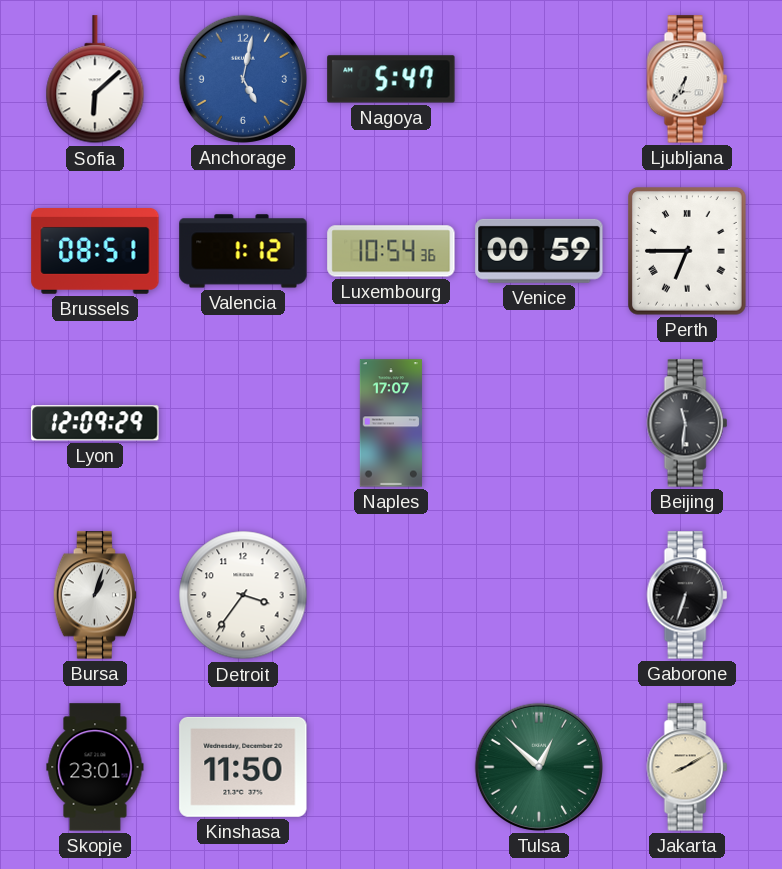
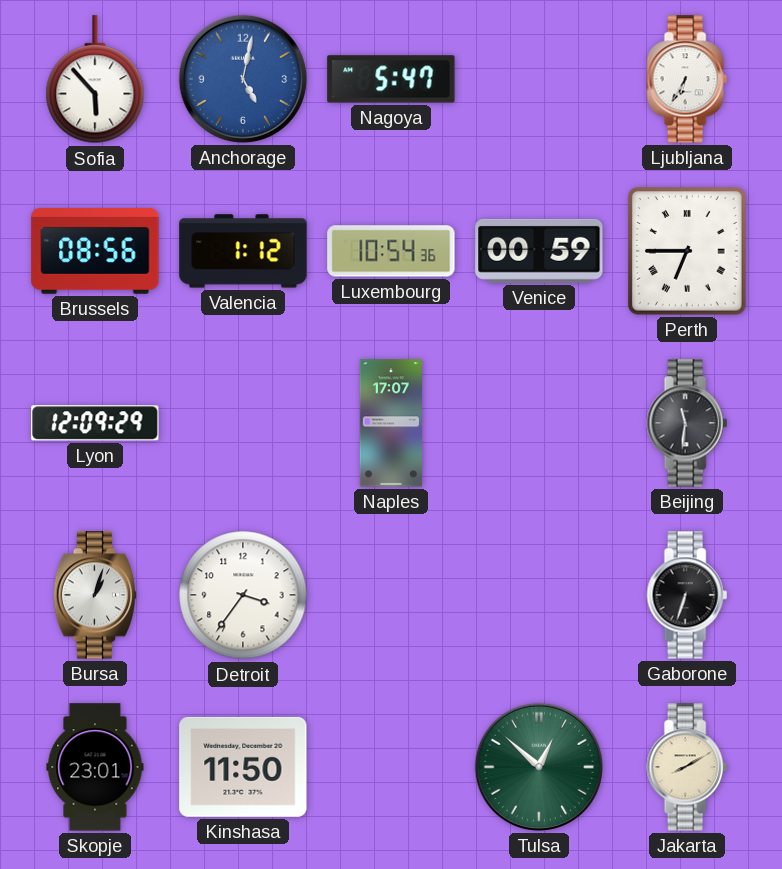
Sofia: 6:08 -> 5:53
Brussels: 08:51 -> 08:56
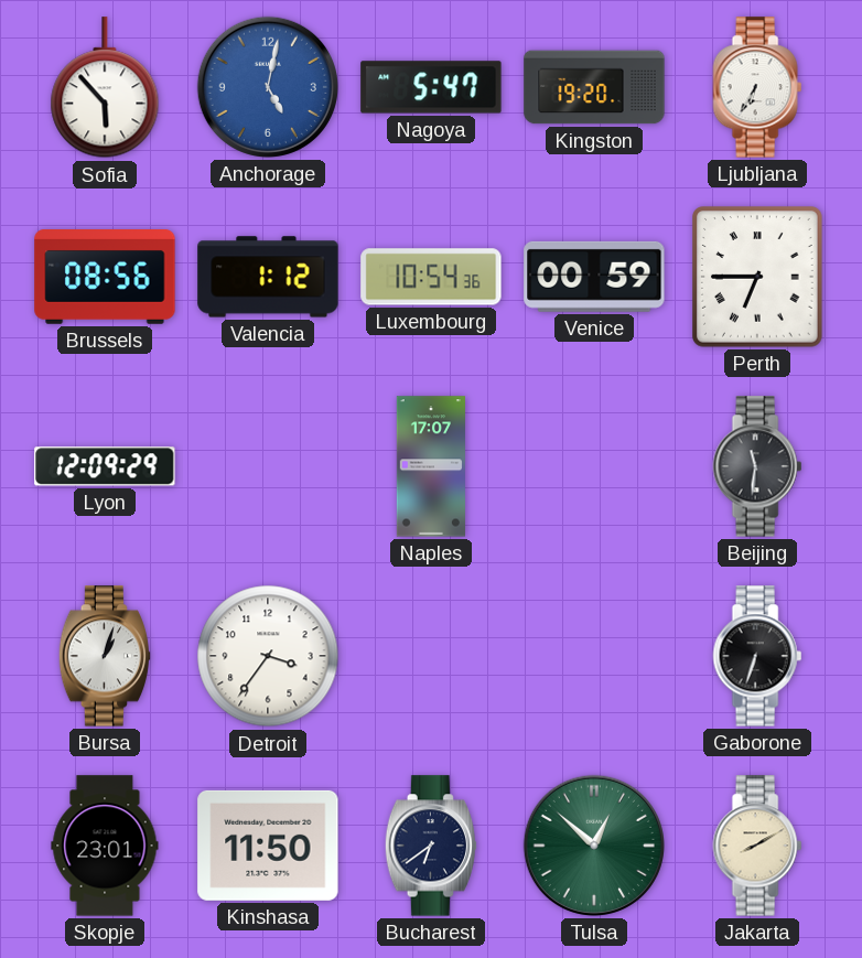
Kingston: none -> 19:20
Bucharest: none -> 6:39
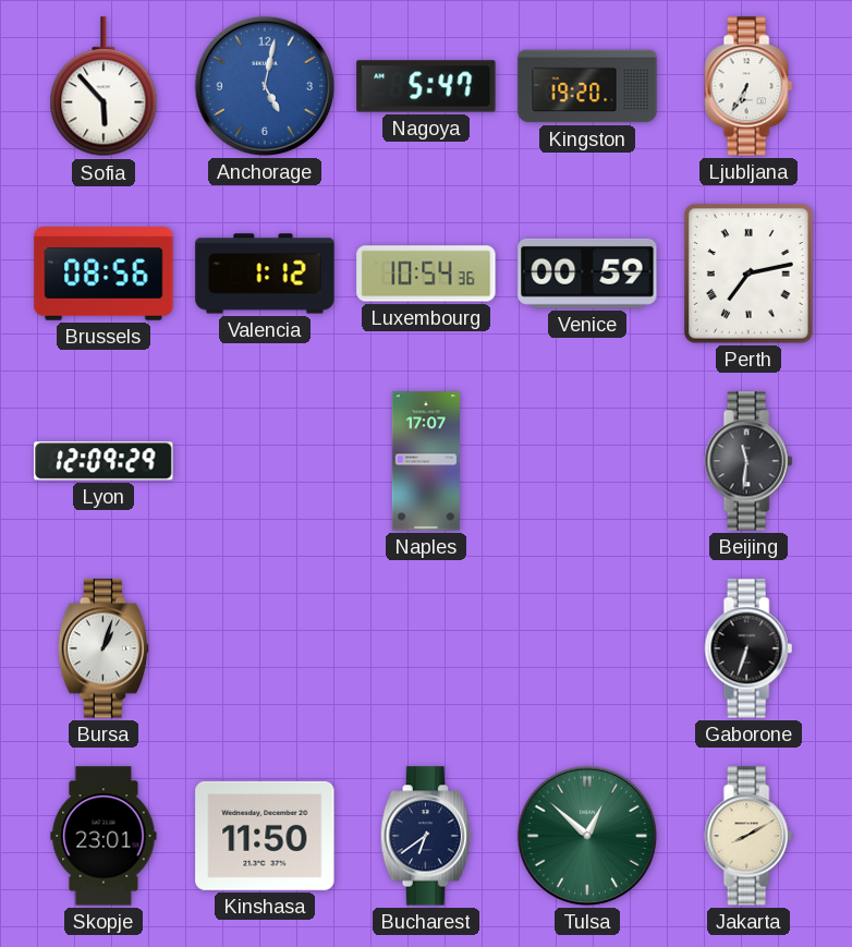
Perth: 6:45 -> 7:13
Detroit: 3:36 -> none
